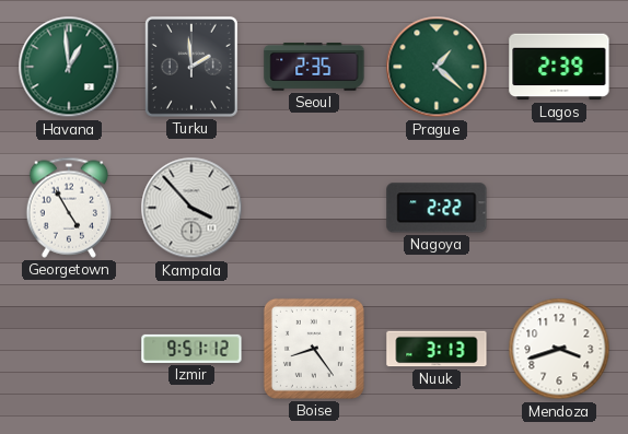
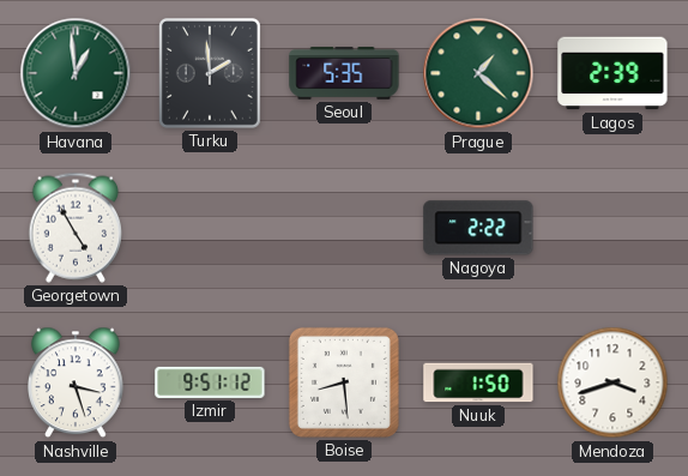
Seoul: 2:35 -> 5:35
Kampala: 3:53 -> none
Nashville: none -> 3:27
Boise: 8:24 -> 8:29
Nuuk: 3:13 -> 1:50
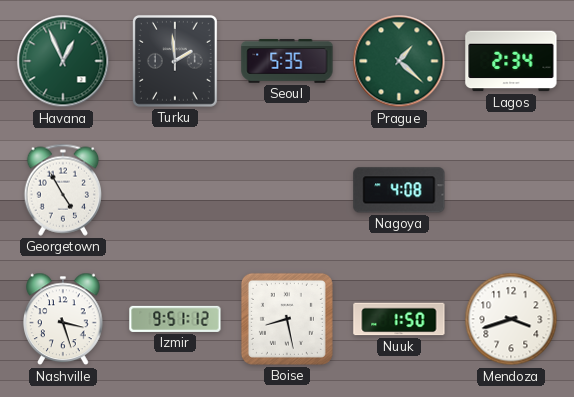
Havana: 12:59 -> 12:56
Lagos: 2:39 -> 2:34
Nagoya: 2:22 -> 4:08
Boise: 8:29 -> 8:28
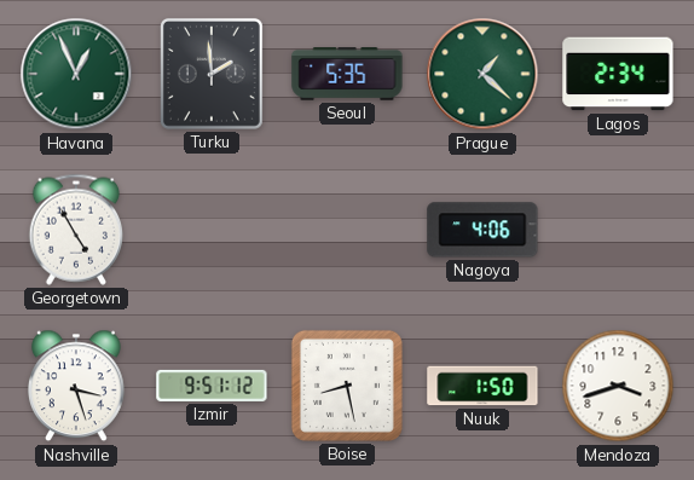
Nagoya: 4:08 -> 4:06
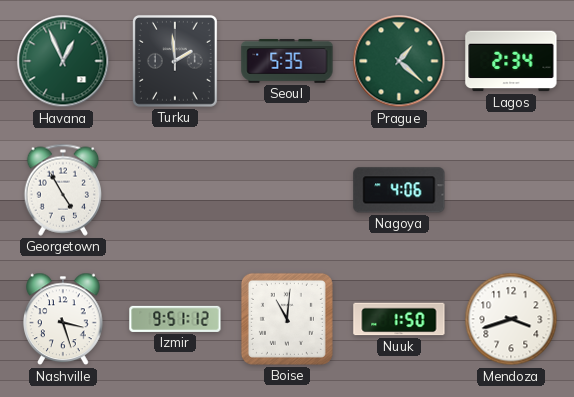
Boise: 8:28 -> 11:01
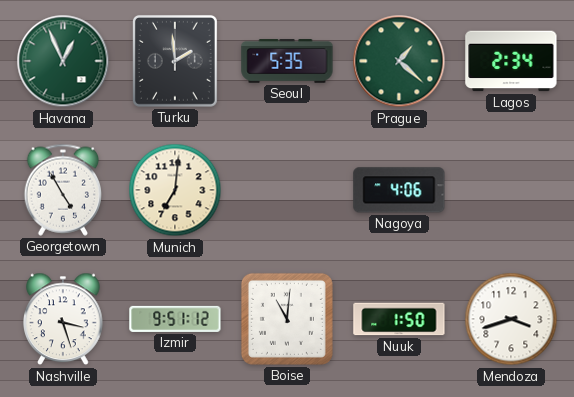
Munich: none -> 7:01
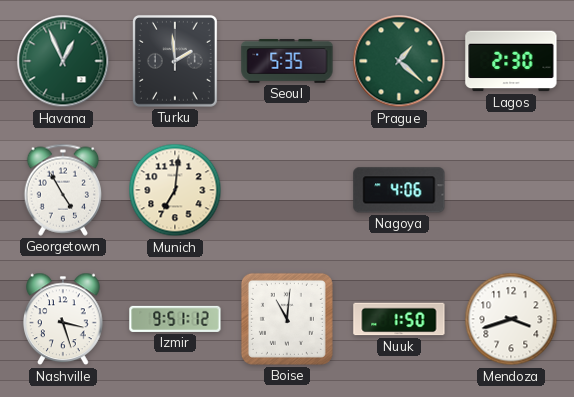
Lagos: 2:34 -> 2:30
